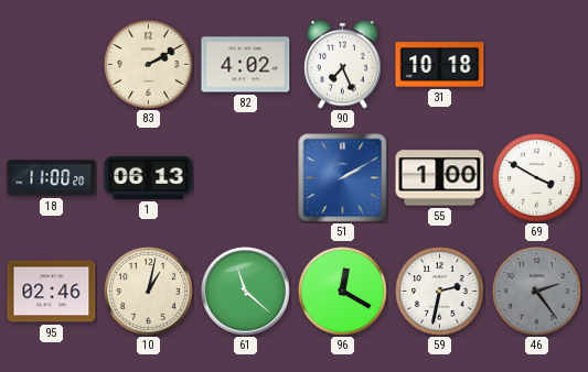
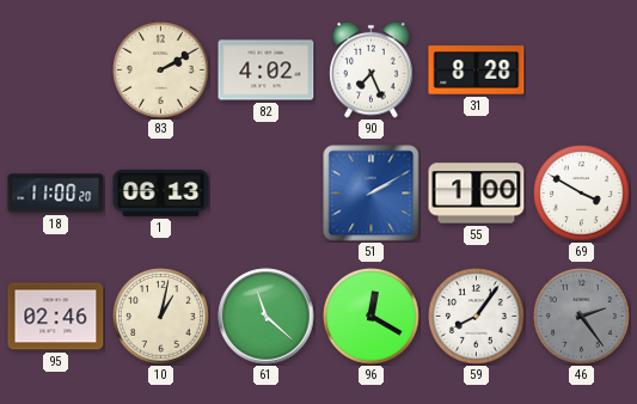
31: 10:18 -> 8:28
59: 2:32 -> 8:06
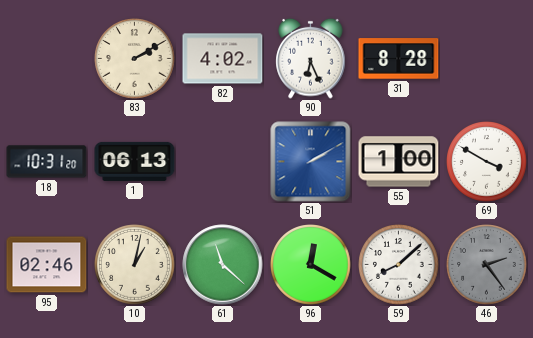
90: 7:26 -> 6:26
18: 11:00 -> 10:31
59: 8:06 -> 8:08
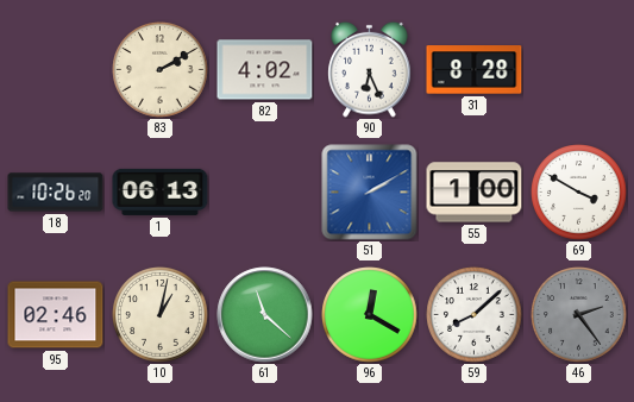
18: 10:31 -> 10:26
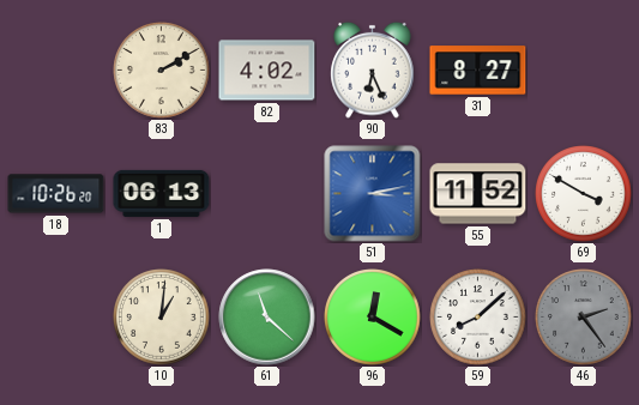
31: 8:28 -> 8:27
51: 2:10 -> 3:13
55: 1:00 -> 11:52
95: 02:46 -> none
10: 1:02 -> 1:01
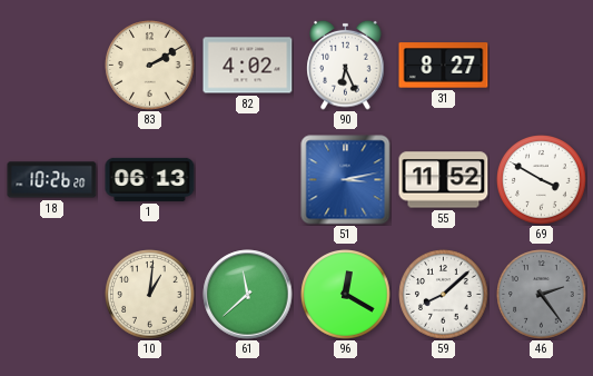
61: 11:22 -> 11:38
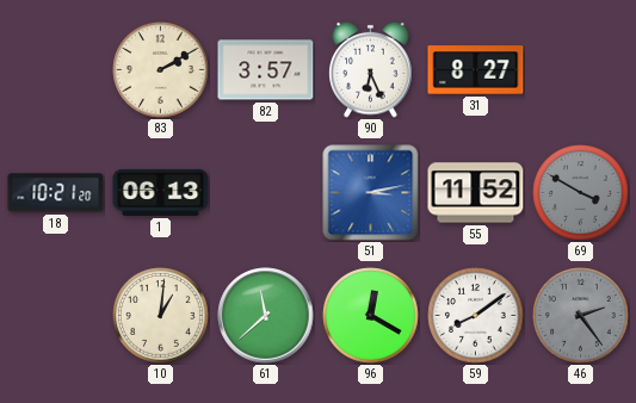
82: 4:02 -> 3:57
18: 10:26 -> 10:21
69 dial: white -> grey
59: 8:08 -> 8:09
